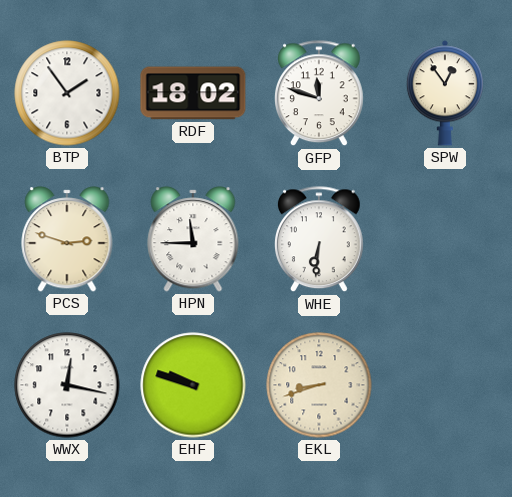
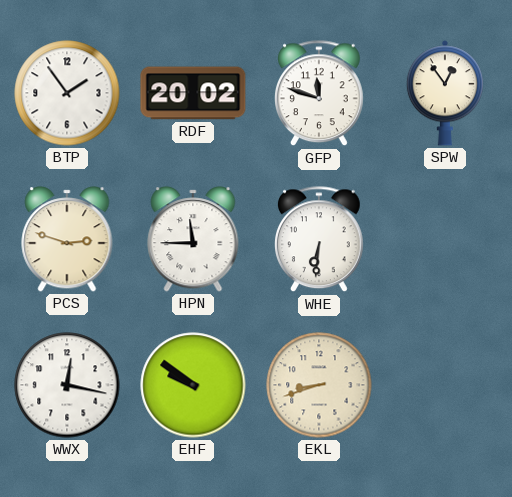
RDF: 18:02 -> 20:02
EHF: 9:48 -> 9:51
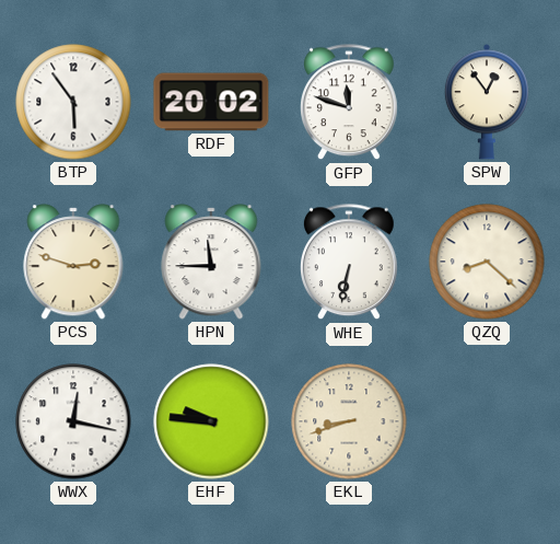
BTP: 1:54 -> 5:54
WHE: 6:31 -> 6:32
QZQ: none -> 8:22
EHF: 9:51 -> 9:46
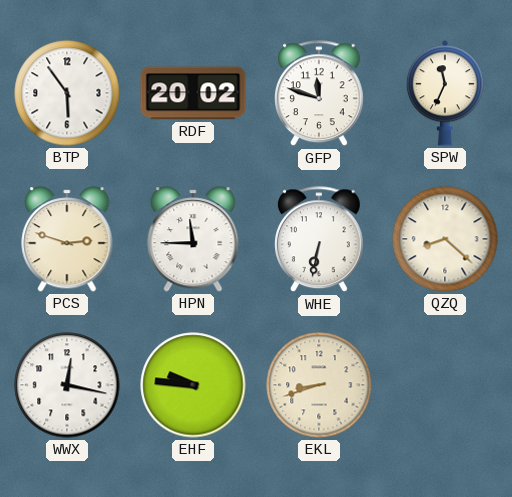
SPW: 12:54 -> 11:34
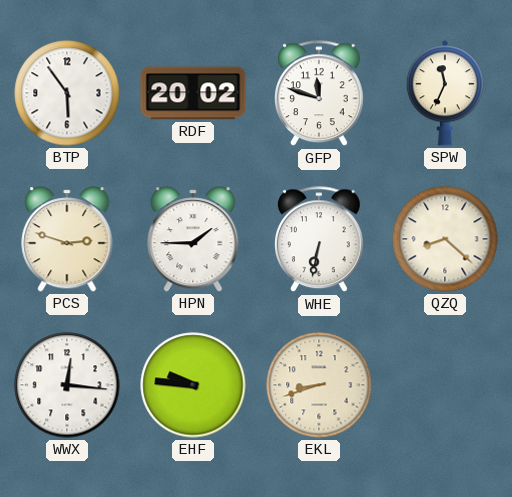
HPN: 11:45 -> 1:45
WWX: 12:17 -> 12:16
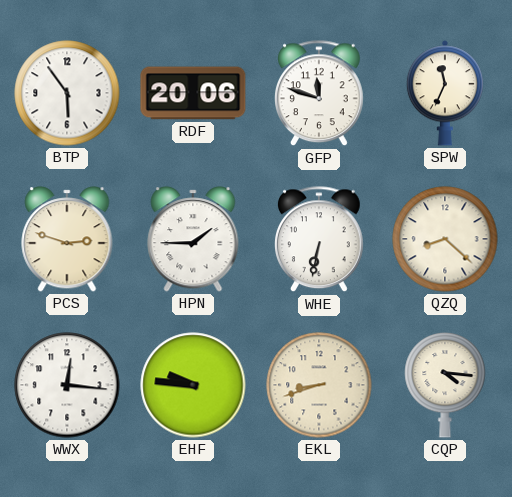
RDF: 20:02 -> 20:06
CQP: none -> 4:16
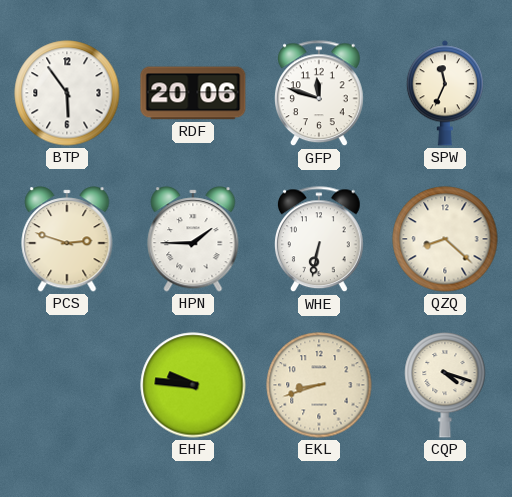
WWX: 12:16 -> none
CQP: 4:16 -> 4:18
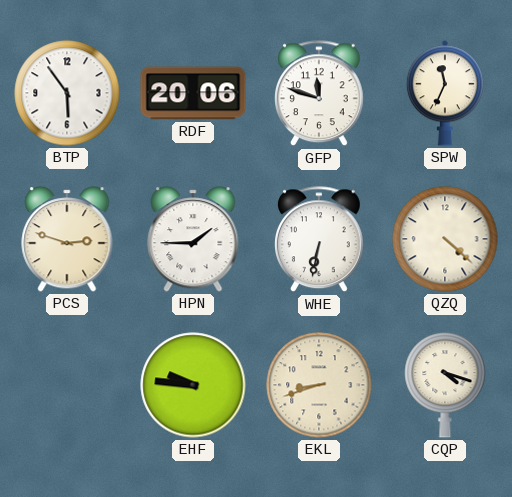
QZQ: 8:22 -> 4:22
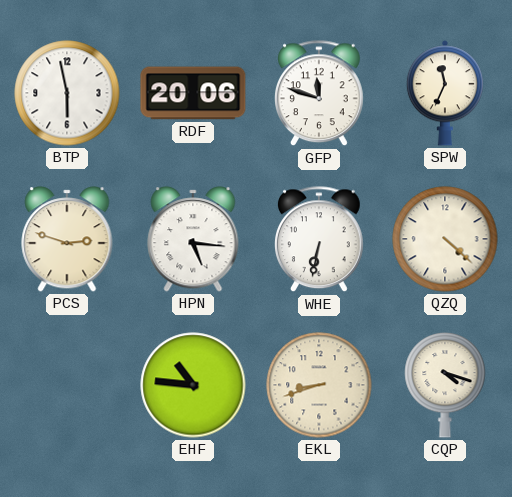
BTP: 5:54 -> 5:58
HPN: 1:45 -> 5:16
EHF: 9:46 -> 10:46
